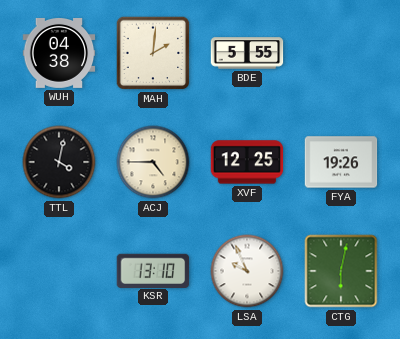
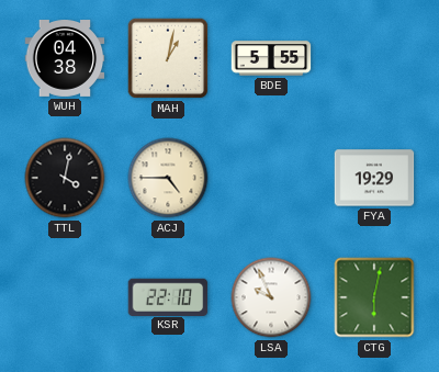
MAH: 2:01 -> 1:02
XVF: 12:25 -> none
FYA: 19:26 -> 19:29
KSR: 13:10 -> 22:10
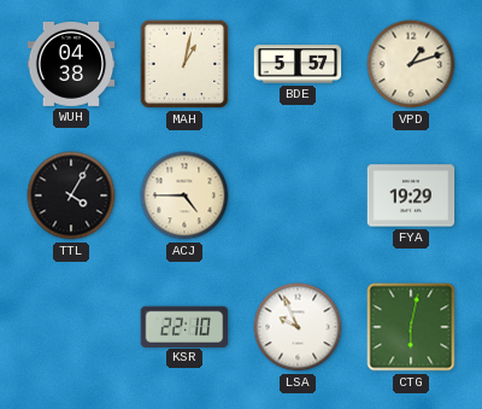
BDE: 5:55 -> 5:57
VPD: none -> 1:12
TTL: 4:02 -> 4:05
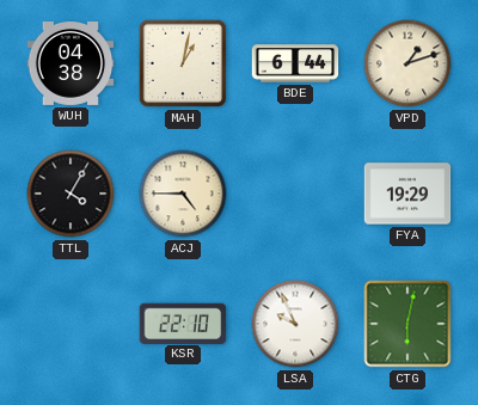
BDE: 5:57 -> 6:44
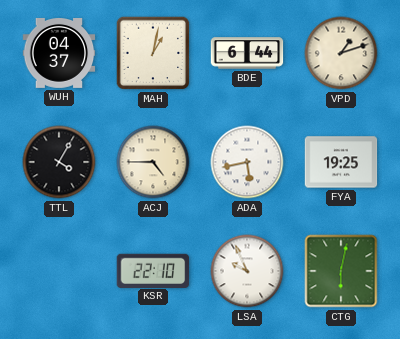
WUH: 04:38 -> 04:37
ADA: none -> 5:43
FYA: 19:29 -> 19:25
